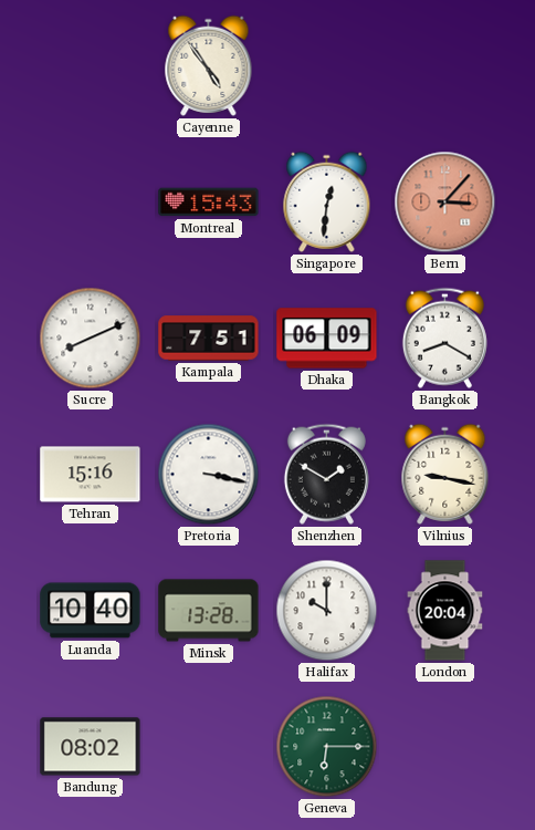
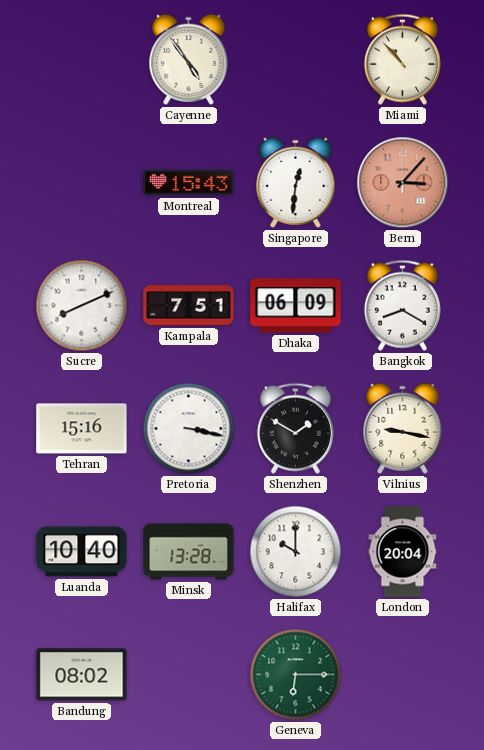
Miami: none -> 10:53
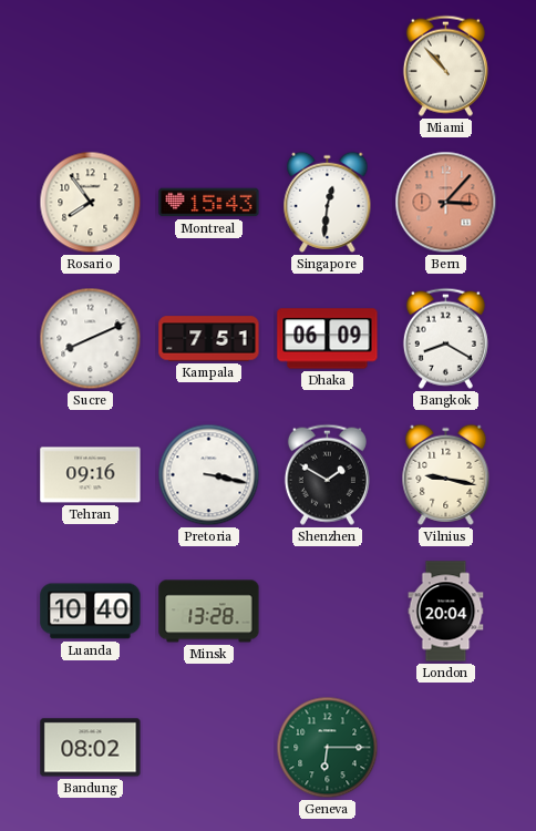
Cayenne: 4:54 -> none
Rosario: none -> 7:54
Tehran: 15:16 -> 09:16
Halifax: 10:00 -> none
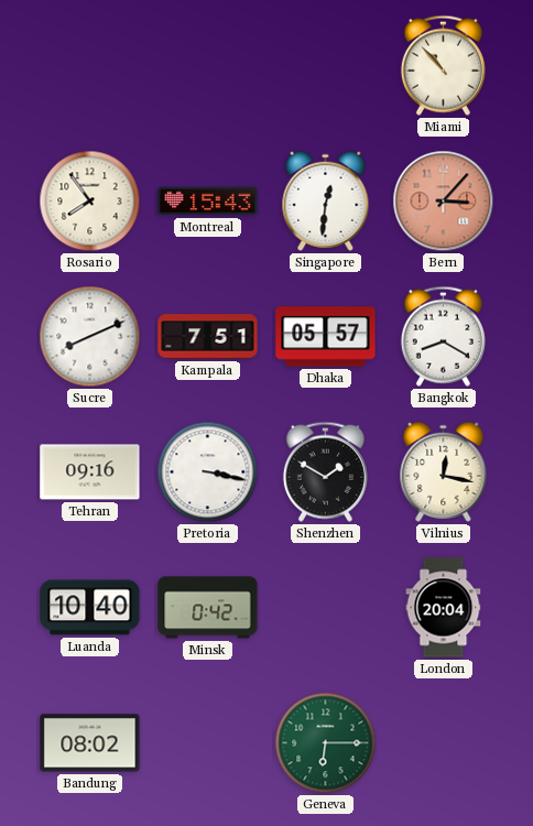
Dhaka: 06:09 -> 05:57
Vilnius: 9:17 -> 12:17
Minsk: 13:28 -> 0:42
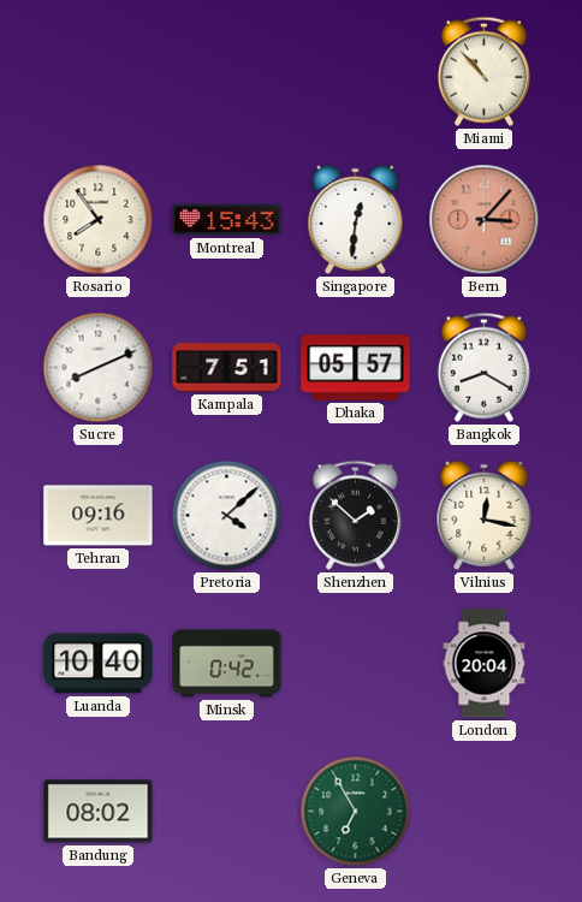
Pretoria: 3:17 -> 4:08
Shenzhen: 1:50 -> 1:52
Geneva: 6:15 -> 6:55
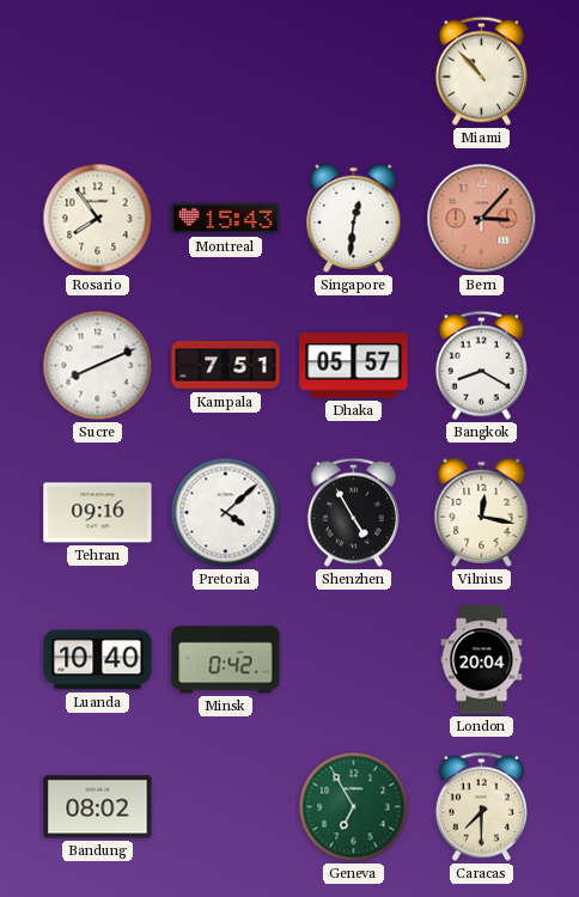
Shenzhen: 1:52 -> 4:55
Caracas: none -> 7:30
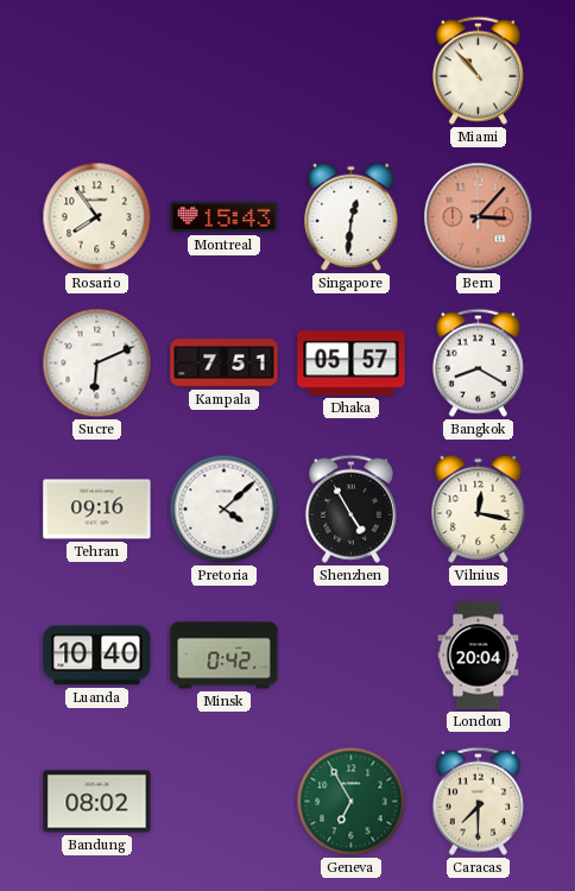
Sucre: 8:11 -> 6:11
